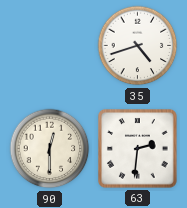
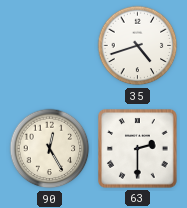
90: 12:30 -> 12:25
63: 2:31 -> 2:30
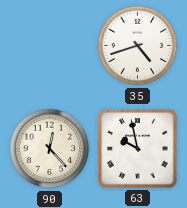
90: 12:25 -> 12:23
63: 2:30 -> 9:58
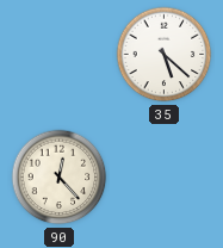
35: 4:42 -> 5:22
63: 9:58 -> none
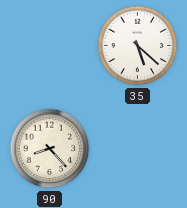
90: 12:23 -> 8:23
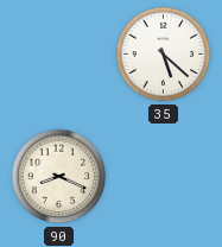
90: 8:23 -> 8:19
